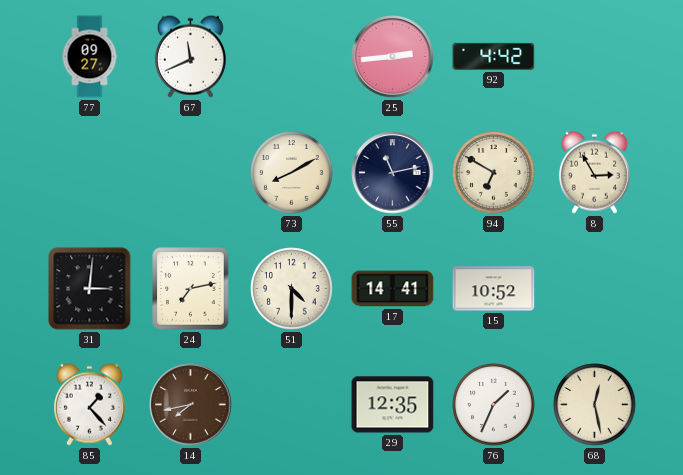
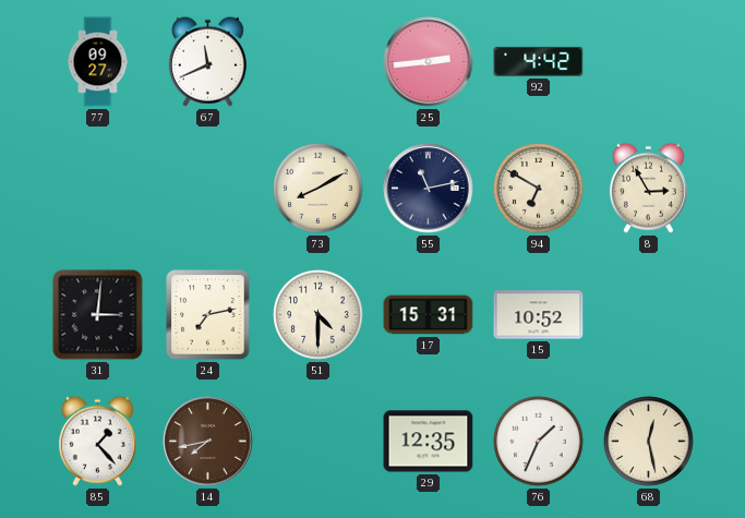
17: 14:41 -> 15:31
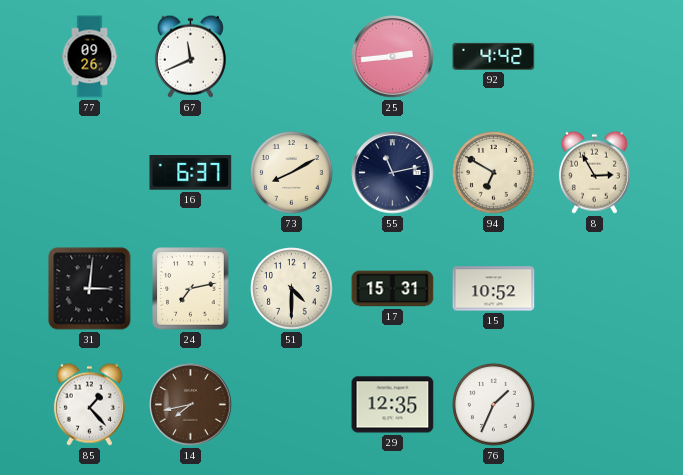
77: 09:27 -> 09:26
16: none -> 6:37
68: 12:28 -> none
